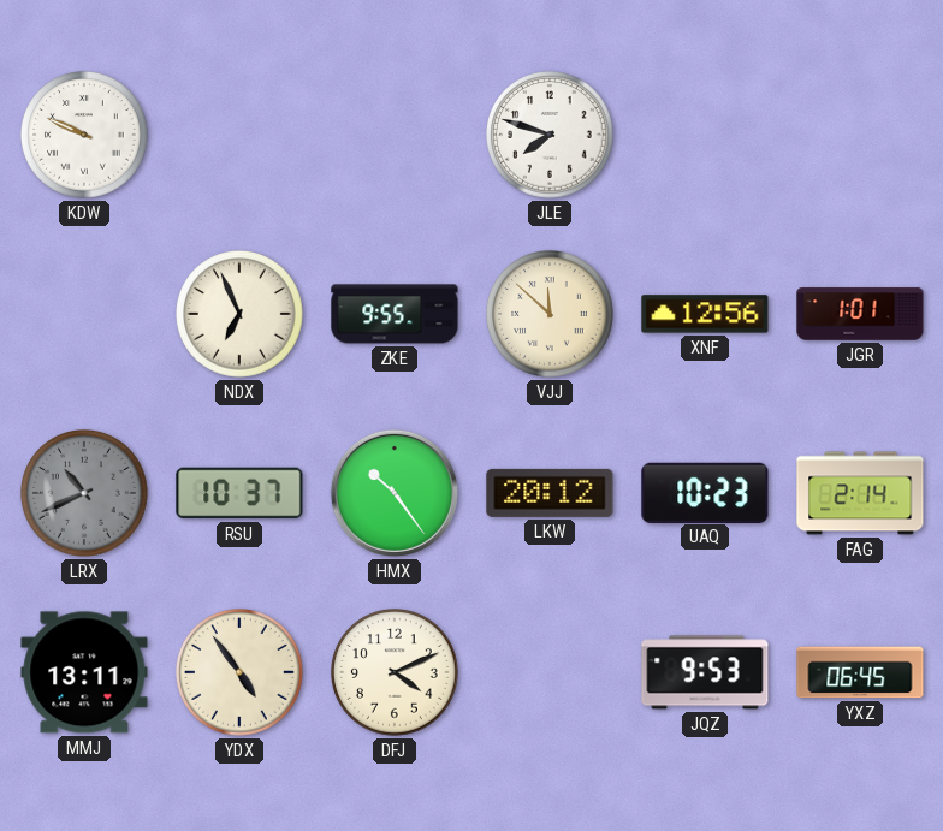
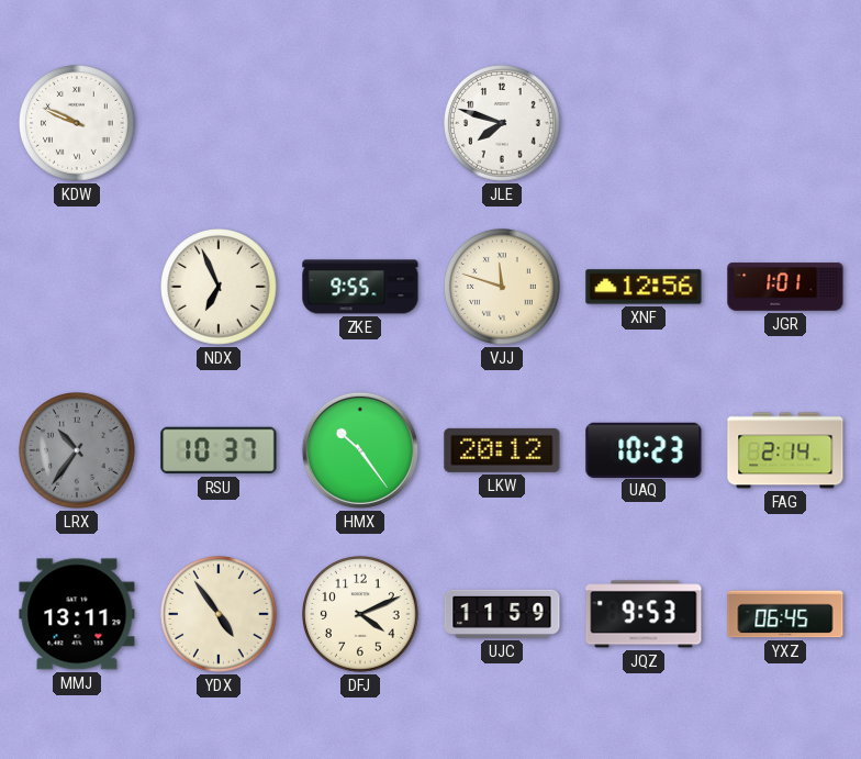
VJJ: 11:52 -> 11:48
LRX: 10:41 -> 10:36
UJC: none -> 11:59
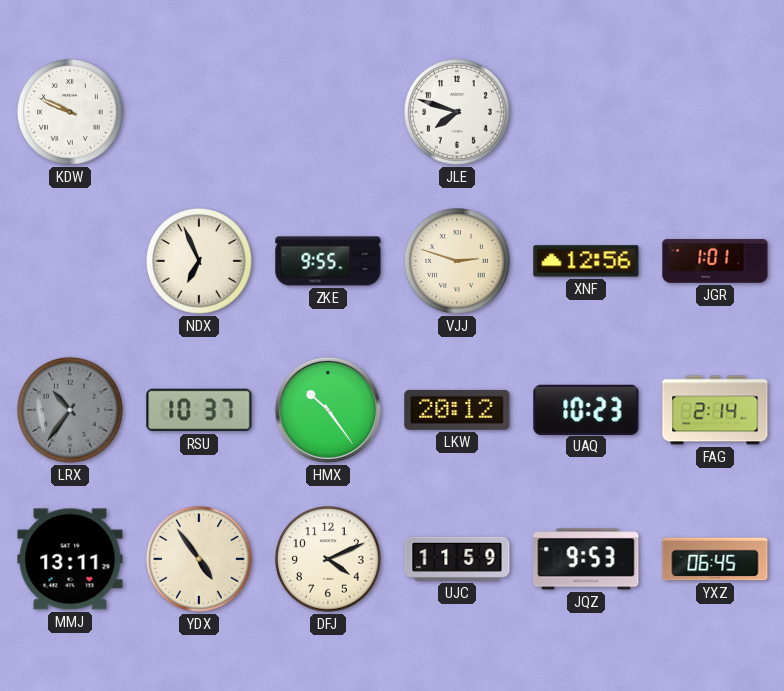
VJJ: 11:48 -> 2:48
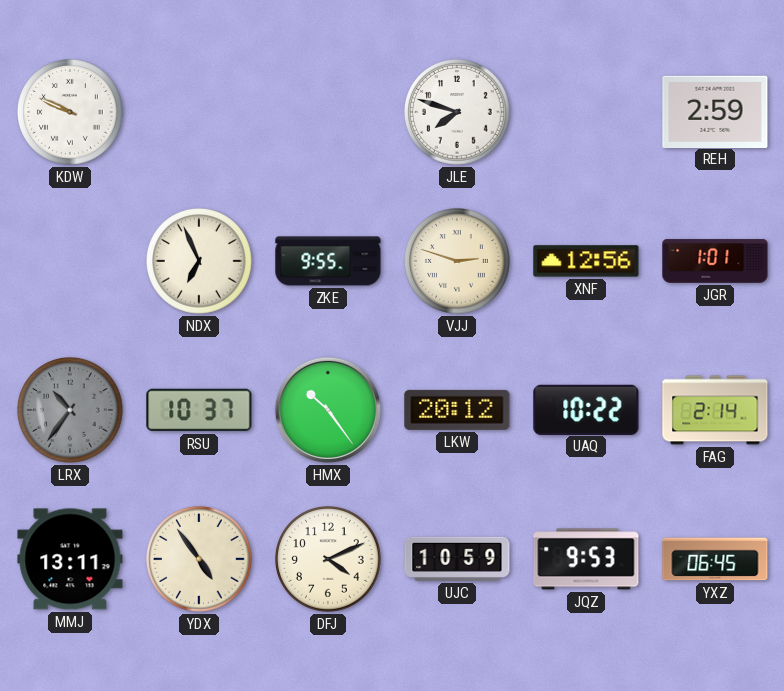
REH: none -> 2:59
UAQ: 10:23 -> 10:22
UJC: 11:59 -> 10:59
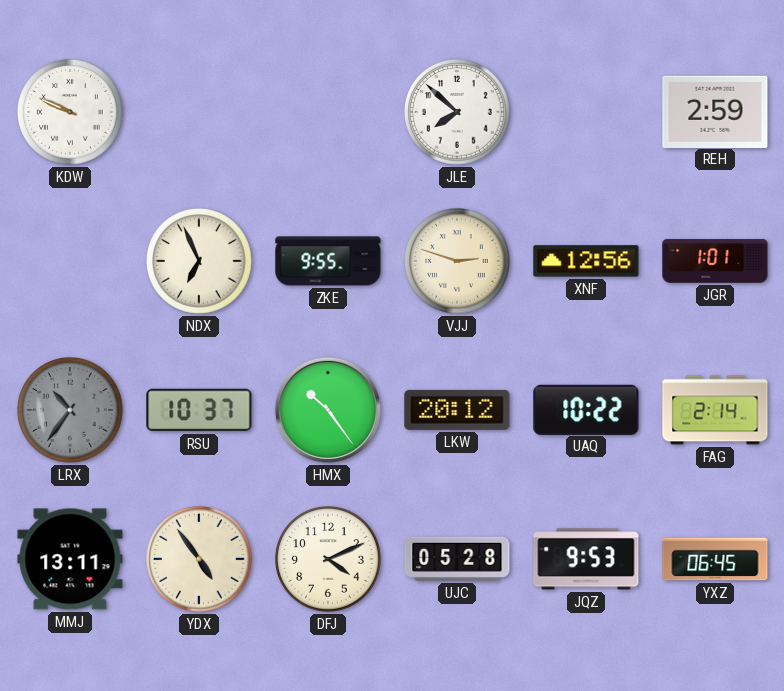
JLE: 7:48 -> 7:52
UJC: 10:59 -> 05:28
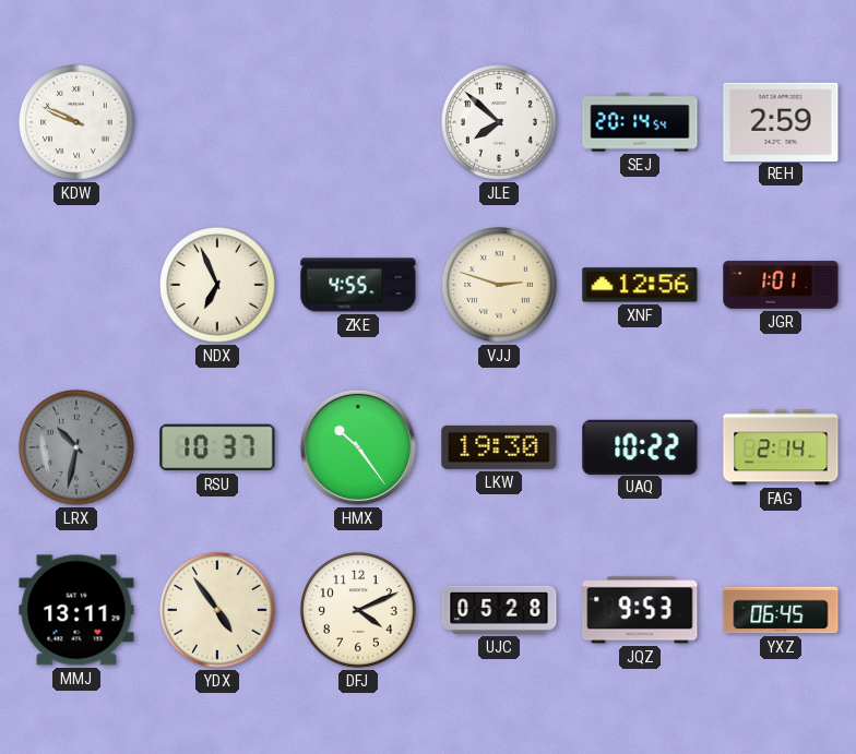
SEJ: none -> 20:14
ZKE: 9:55 -> 4:55
LRX: 10:36 -> 10:32
LKW: 20:12 -> 19:30
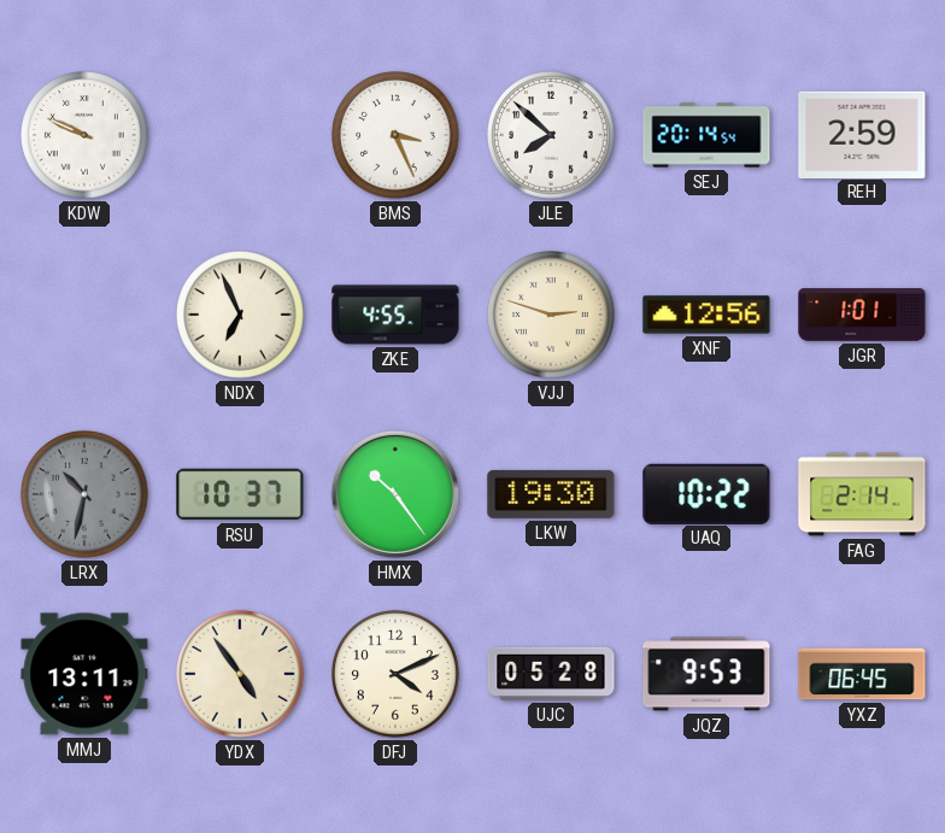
BMS: none -> 3:26
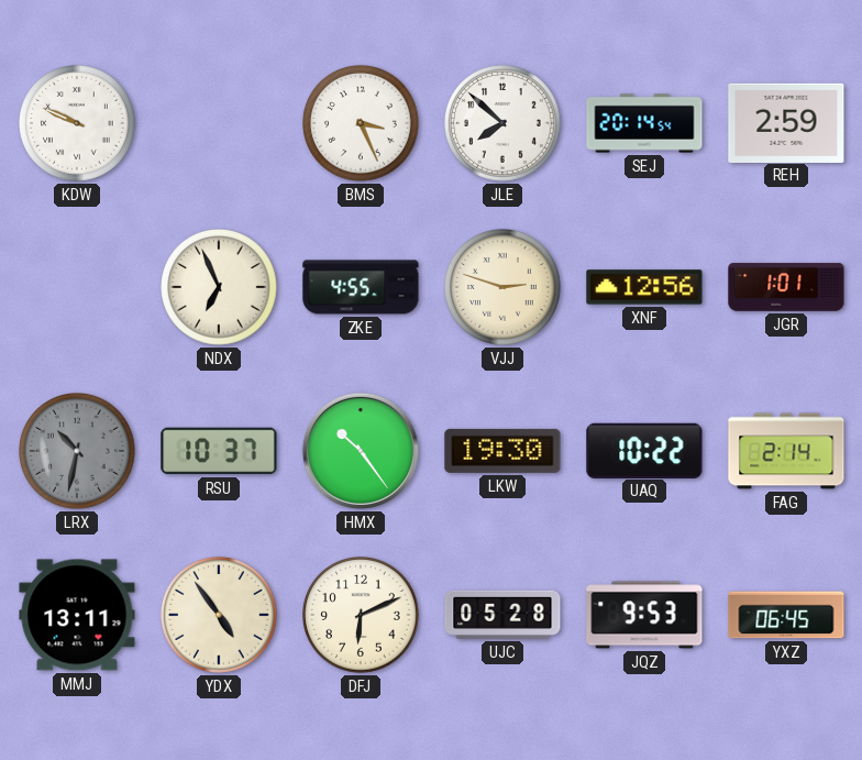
DFJ: 4:11 -> 6:11
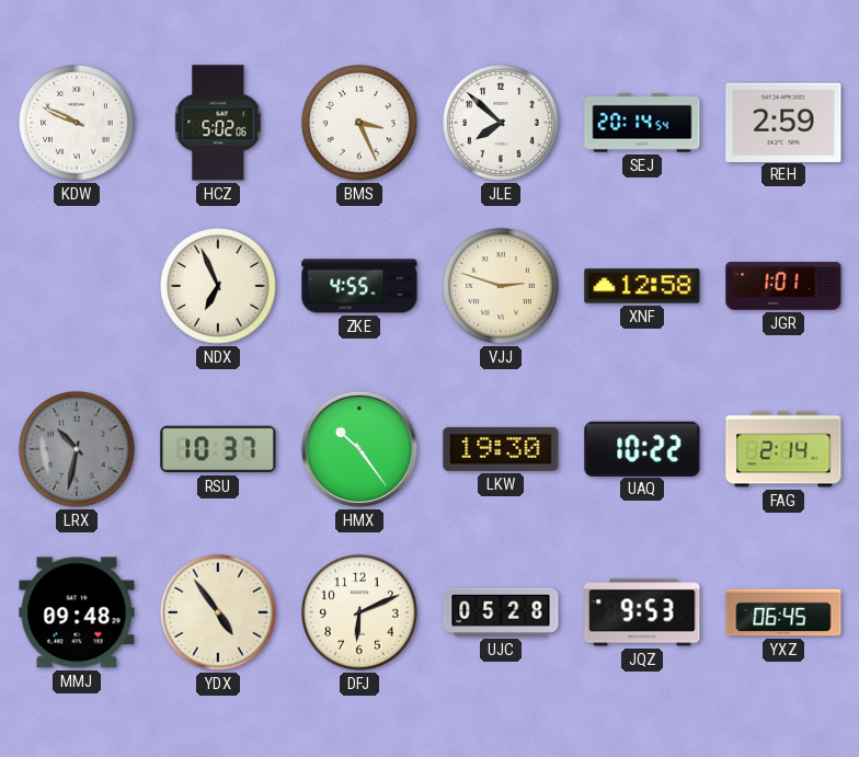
HCZ: none -> 5:02
XNF: 12:56 -> 12:58
MMJ: 13:11 -> 09:48
